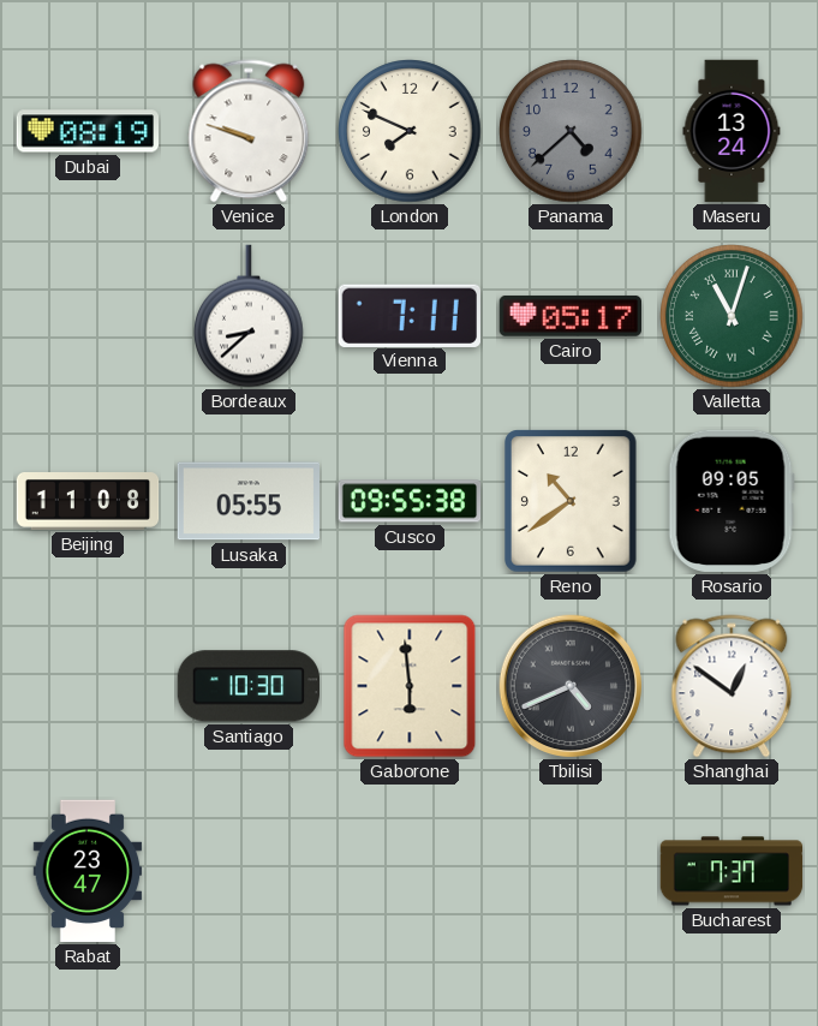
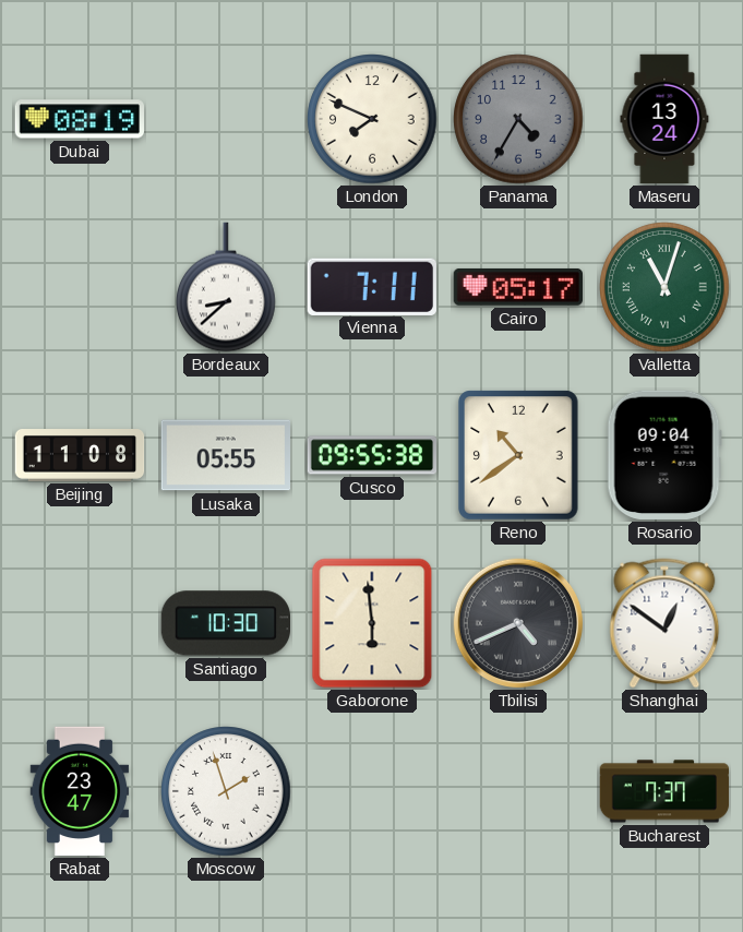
Venice: 9:48 -> none
Panama: 4:38 -> 4:35
Rosario: 09:05 -> 09:04
Moscow: none -> 1:57
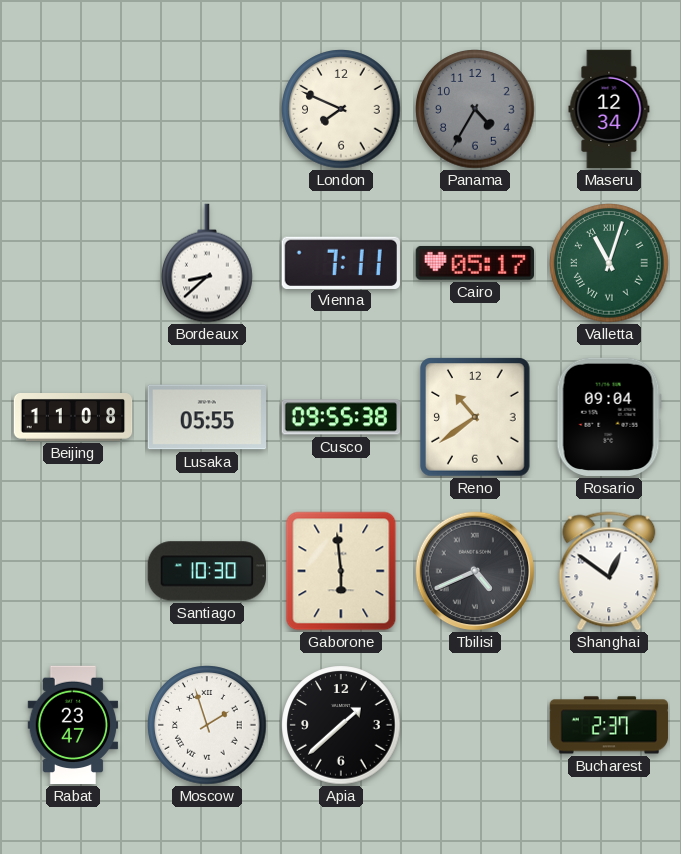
Dubai: 08:19 -> none
Maseru: 13:24 -> 12:34
Apia: none -> 1:38
Bucharest: 7:37 -> 2:37
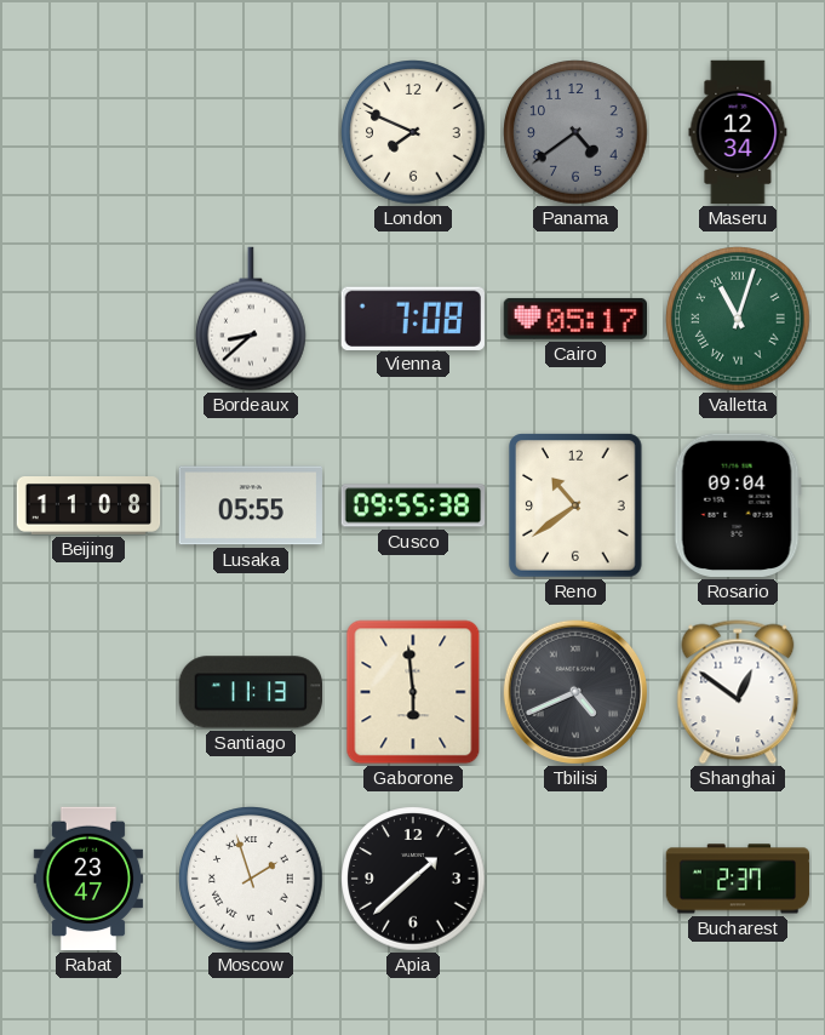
Panama: 4:35 -> 4:39
Vienna: 7:11 -> 7:08
Santiago: 10:30 -> 11:13
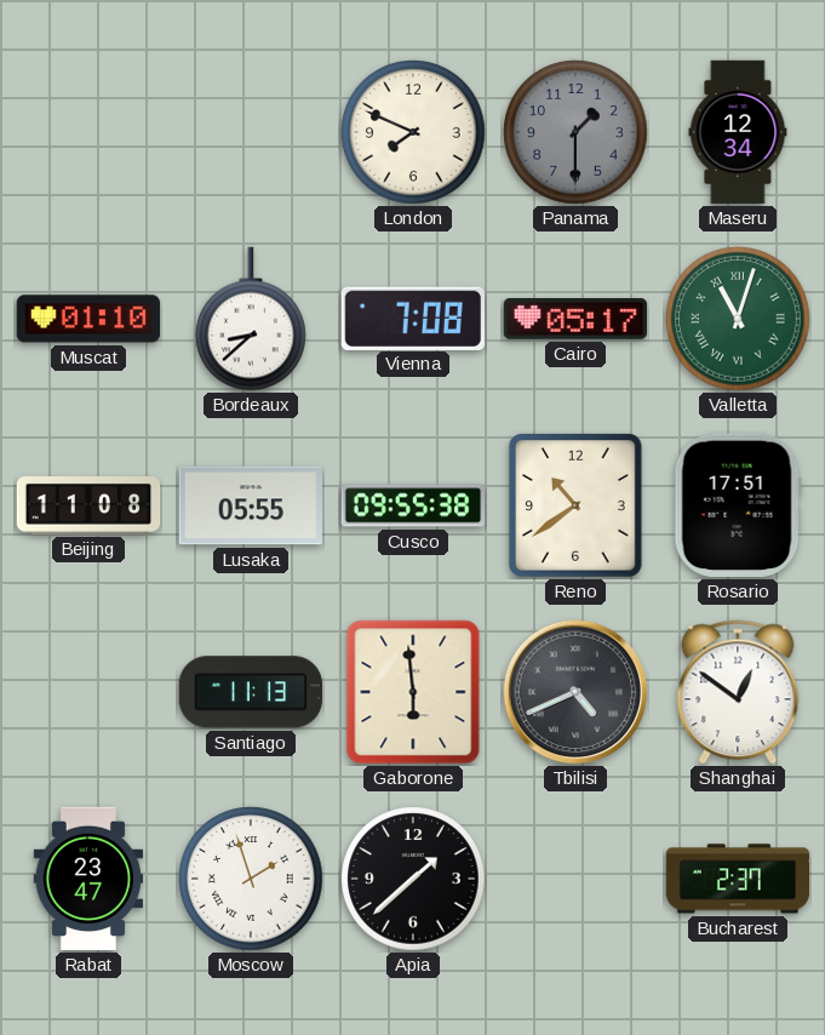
Panama: 4:39 -> 1:30
Muscat: none -> 01:10
Rosario: 09:04 -> 17:51
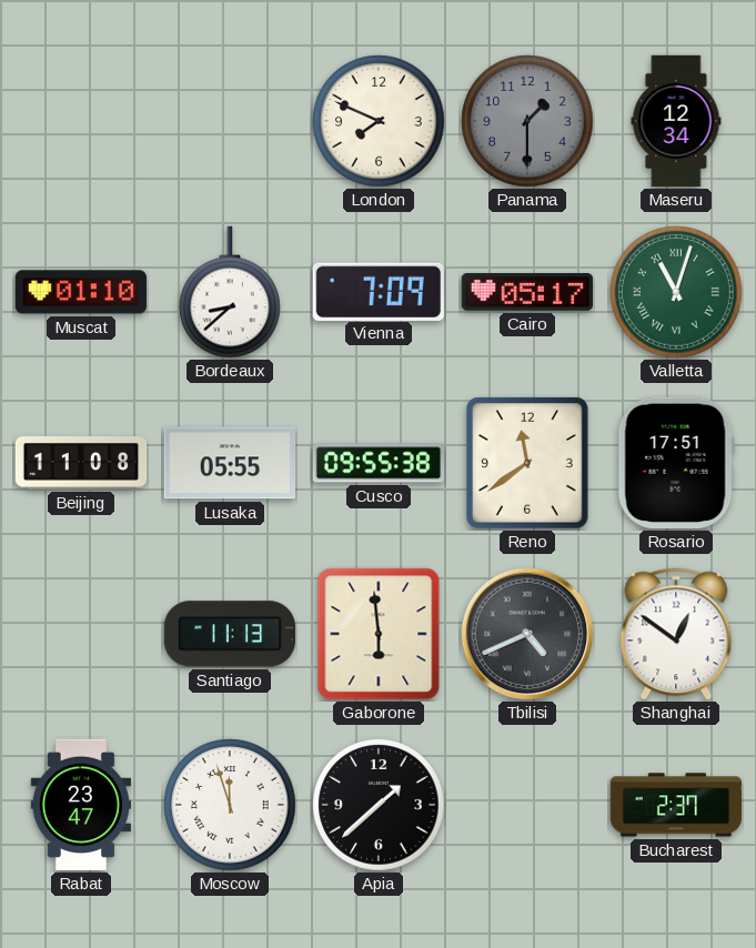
Vienna: 7:08 -> 7:09
Reno: 10:39 -> 11:39
Moscow: 1:57 -> 11:57
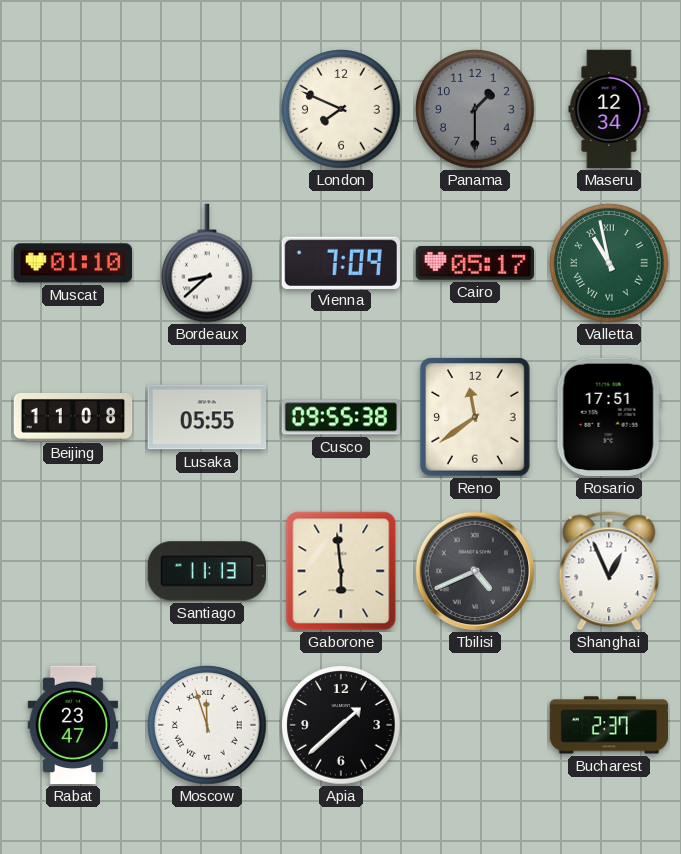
Valletta: 11:03 -> 10:58
Shanghai: 12:51 -> 12:56
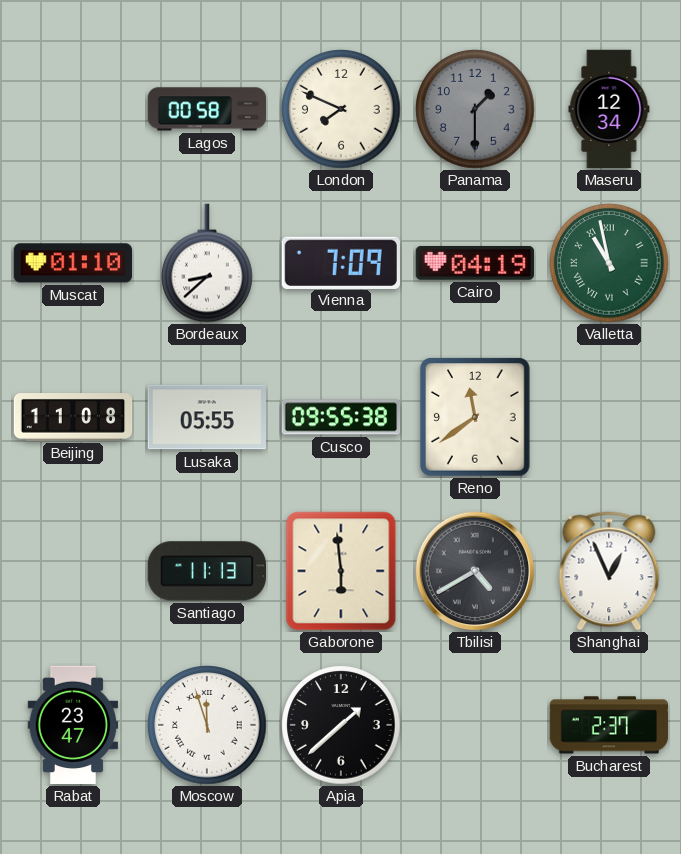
Lagos: none -> 00:58
Cairo: 05:17 -> 04:19
Rosario: 17:51 -> none
Tbilisi: 4:41 -> 4:40
